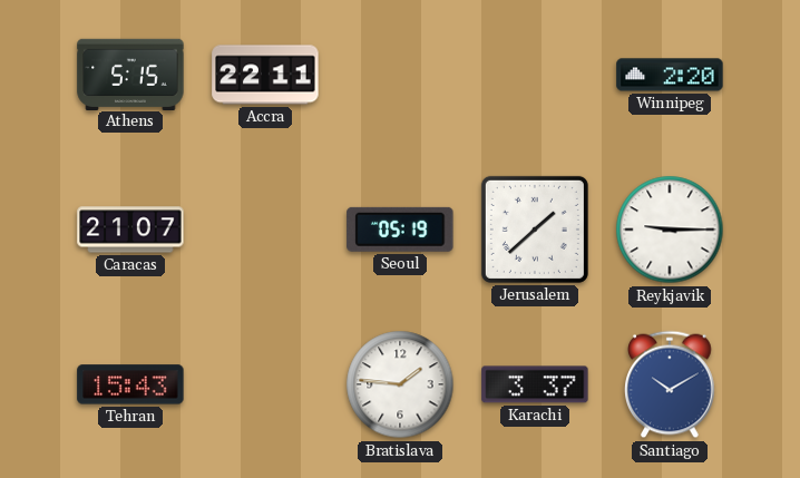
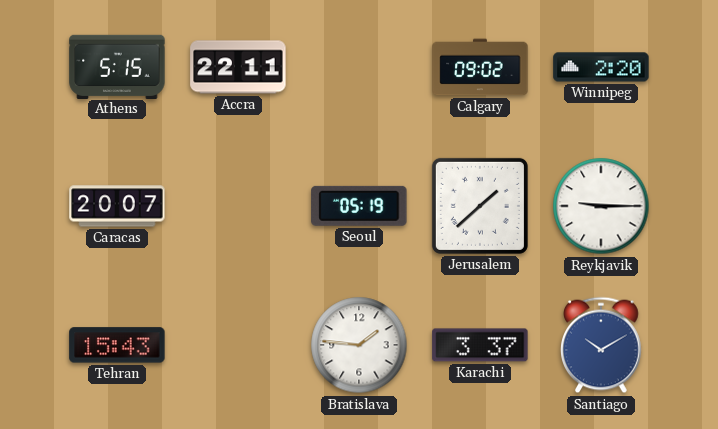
Calgary: none -> 09:02
Caracas: 21:07 -> 20:07
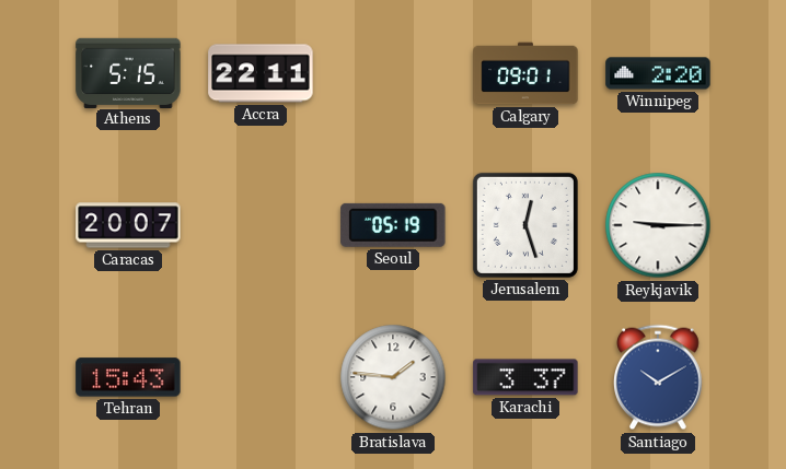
Calgary: 09:02 -> 09:01
Jerusalem: 1:38 -> 12:27
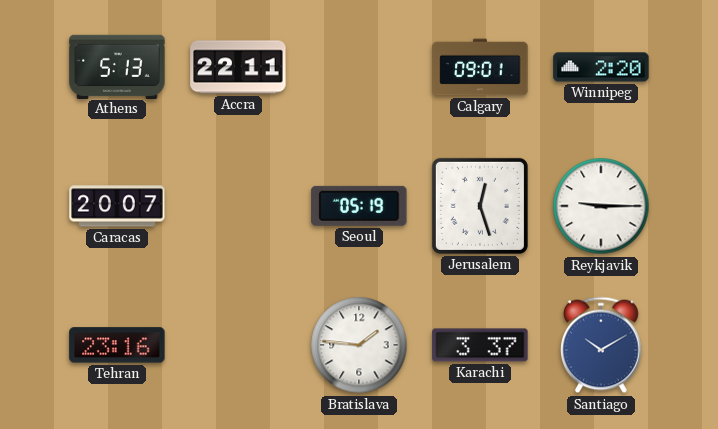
Athens: 5:15 -> 5:13
Tehran: 15:43 -> 23:16
